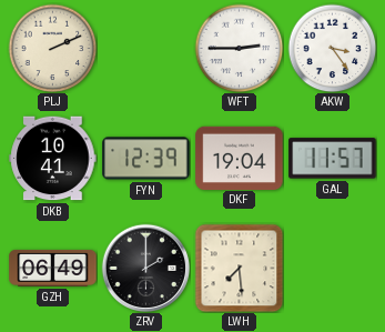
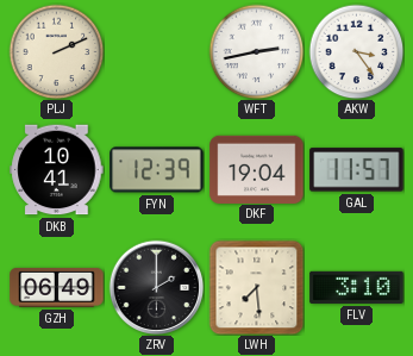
WFT: 2:45 -> 2:43
FLV: none -> 3:10
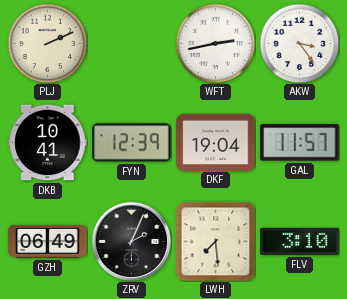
ZRV: 2:00 -> 2:04
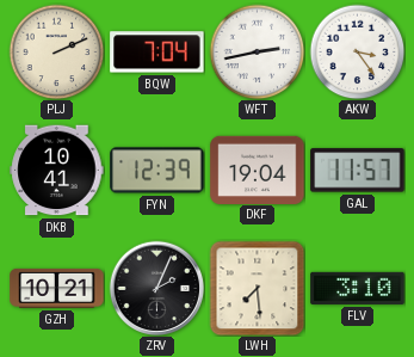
BQW: none -> 7:04
GZH: 06:49 -> 10:21
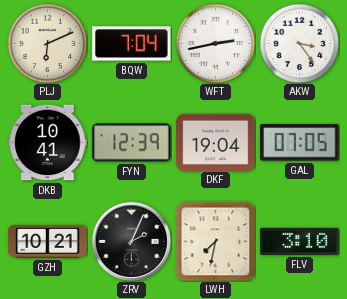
PLJ: 2:11 -> 6:11
GAL: 11:57 -> 07:05
LWH: 7:29 -> 7:32
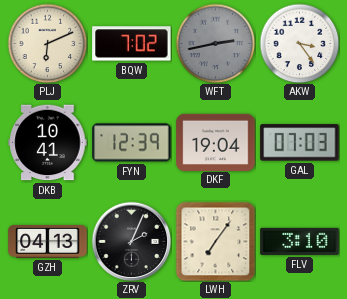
BQW: 7:04 -> 7:02
WFT dial: white -> grey
GAL: 07:05 -> 07:03
GZH: 10:21 -> 04:13
LWH: 7:32 -> 7:06
